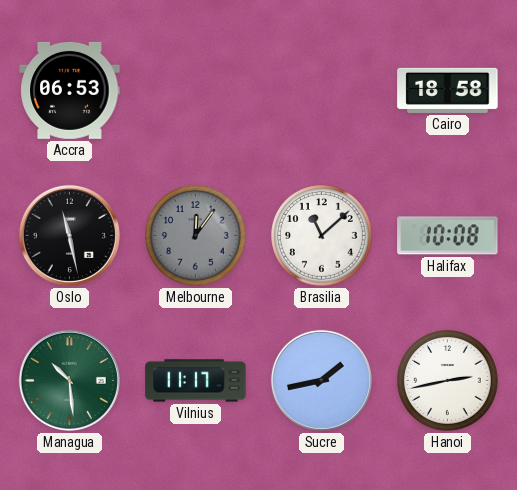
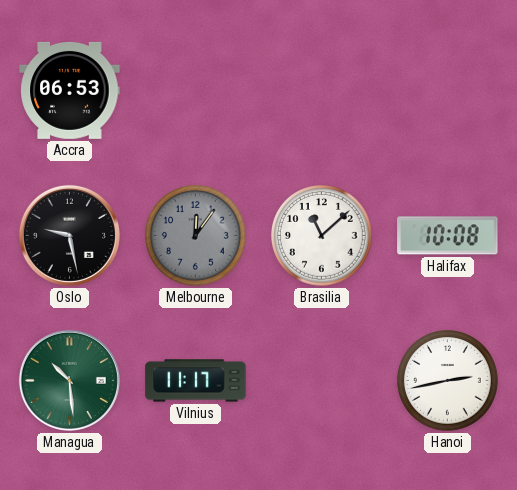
Cairo: 18:58 -> none
Oslo: 11:28 -> 9:28
Sucre: 1:43 -> none
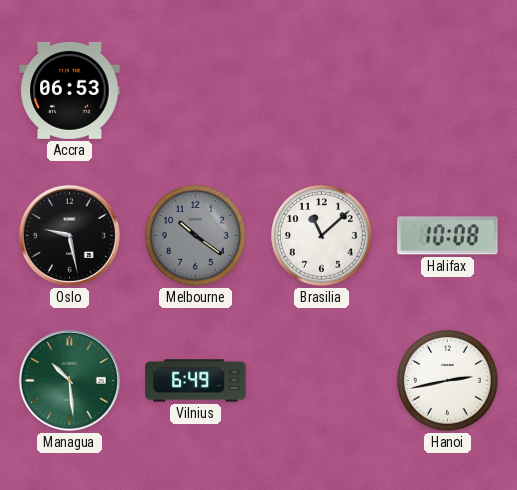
Melbourne: 12:06 -> 10:21
Vilnius: 11:17 -> 6:49
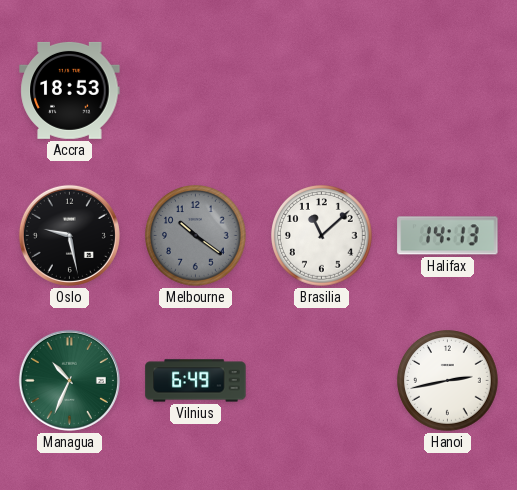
Accra: 06:53 -> 18:53
Halifax: 10:08 -> 14:13
Managua: 10:29 -> 10:34
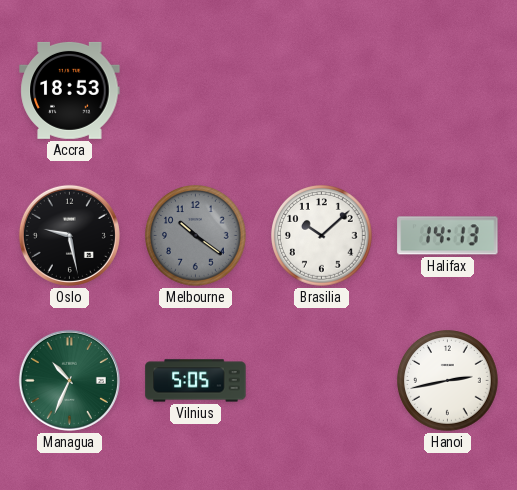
Brasilia: 11:08 -> 10:08
Vilnius: 6:49 -> 5:05
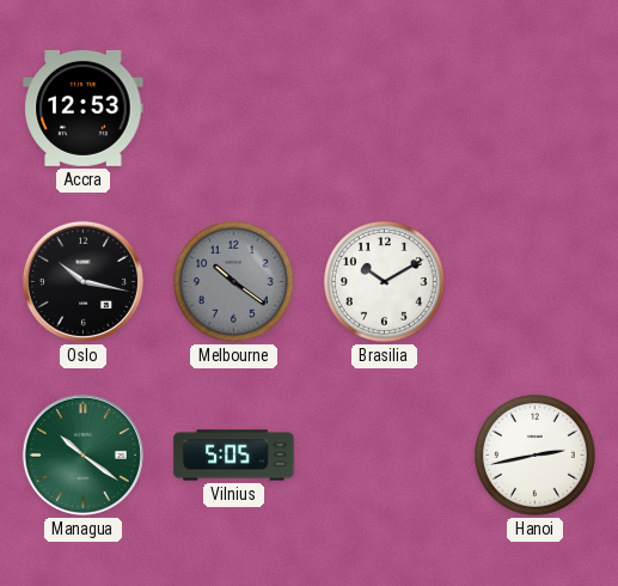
Accra: 18:53 -> 12:53
Oslo: 9:28 -> 10:17
Brasilia: 10:08 -> 10:10
Halifax: 14:13 -> none
Managua: 10:34 -> 10:21
